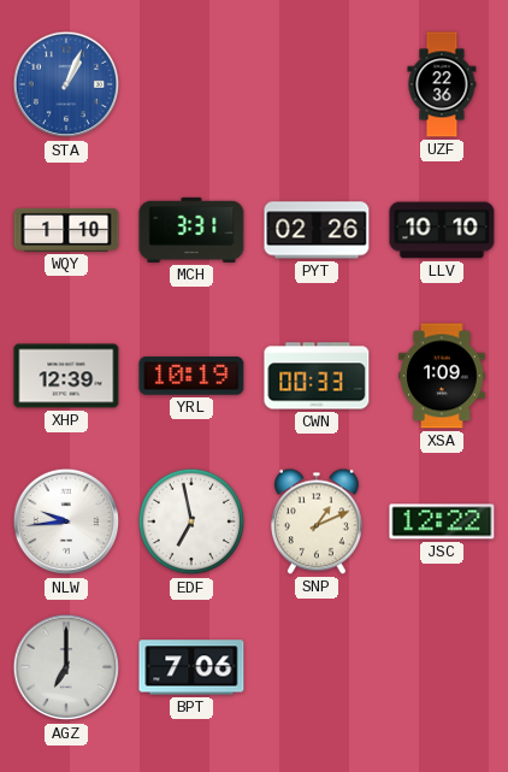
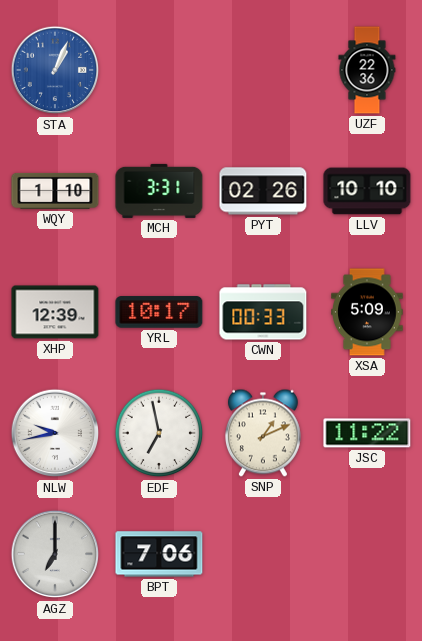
YRL: 10:19 -> 10:17
XSA: 1:09 -> 5:09
NLW: 9:44 -> 9:43
JSC: 12:22 -> 11:22
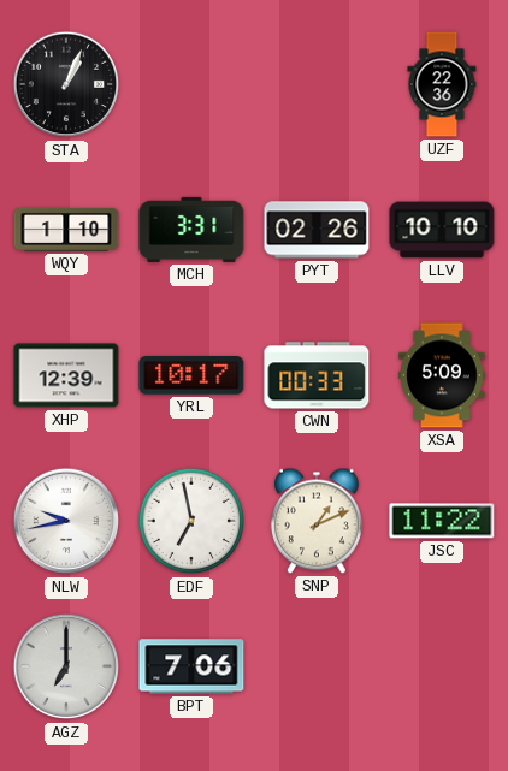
STA dial: blue -> black
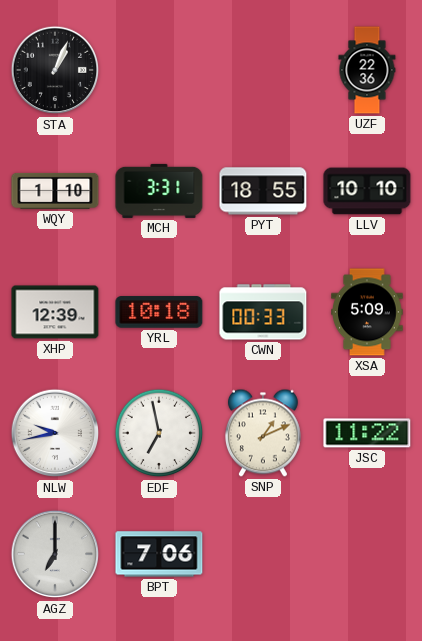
PYT: 02:26 -> 18:55
YRL: 10:17 -> 10:18
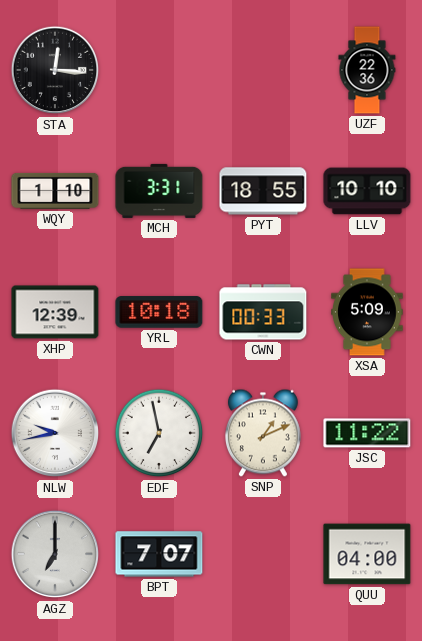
STA: 1:04 -> 12:16
BPT: 7:06 -> 7:07
QUU: none -> 04:00
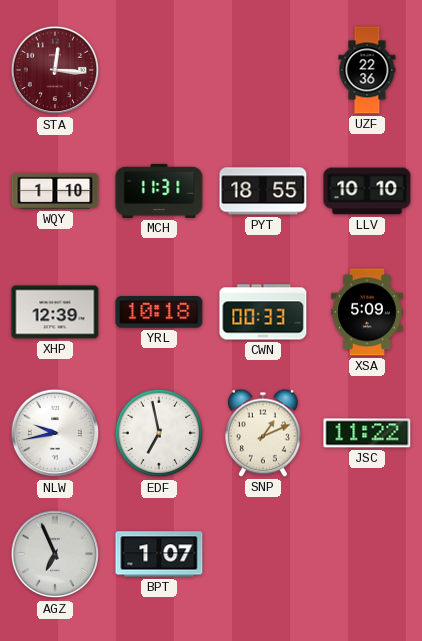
STA dial: black -> burgundy
MCH: 3:31 -> 11:31
AGZ: 7:00 -> 6:56
BPT: 7:07 -> 1:07
QUU: 04:00 -> none
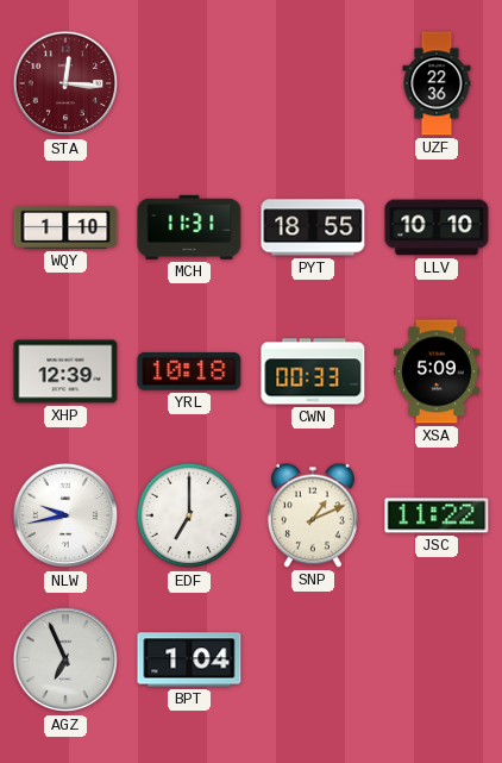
EDF: 6:58 -> 7:00
BPT: 1:07 -> 1:04
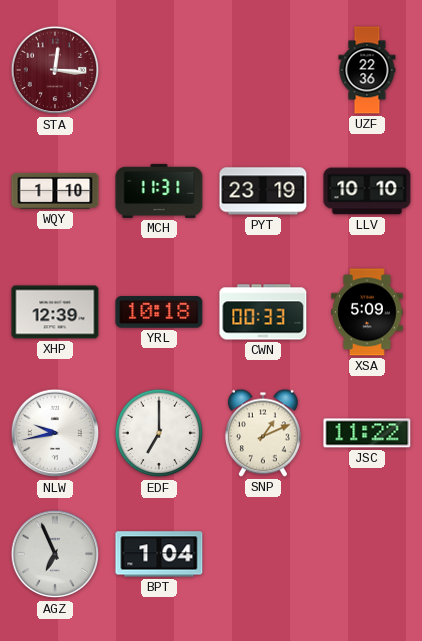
PYT: 18:55 -> 23:19
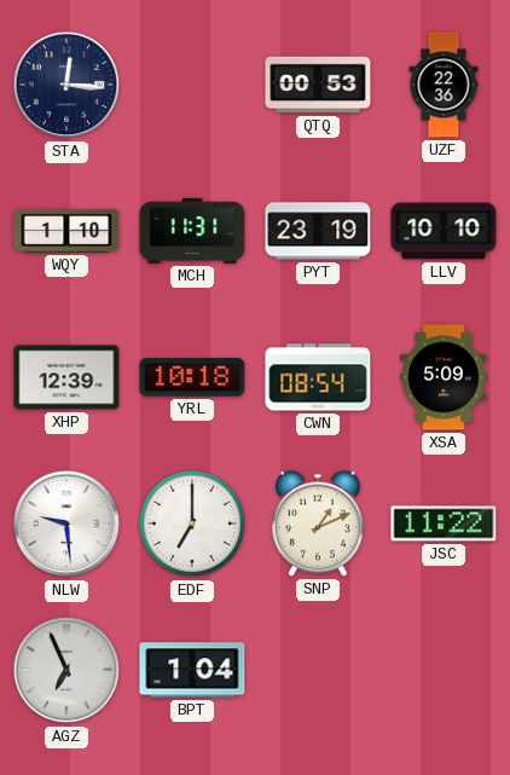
STA dial: burgundy -> navy
QTQ: none -> 00:53
CWN: 00:33 -> 08:54
NLW: 9:43 -> 9:29
